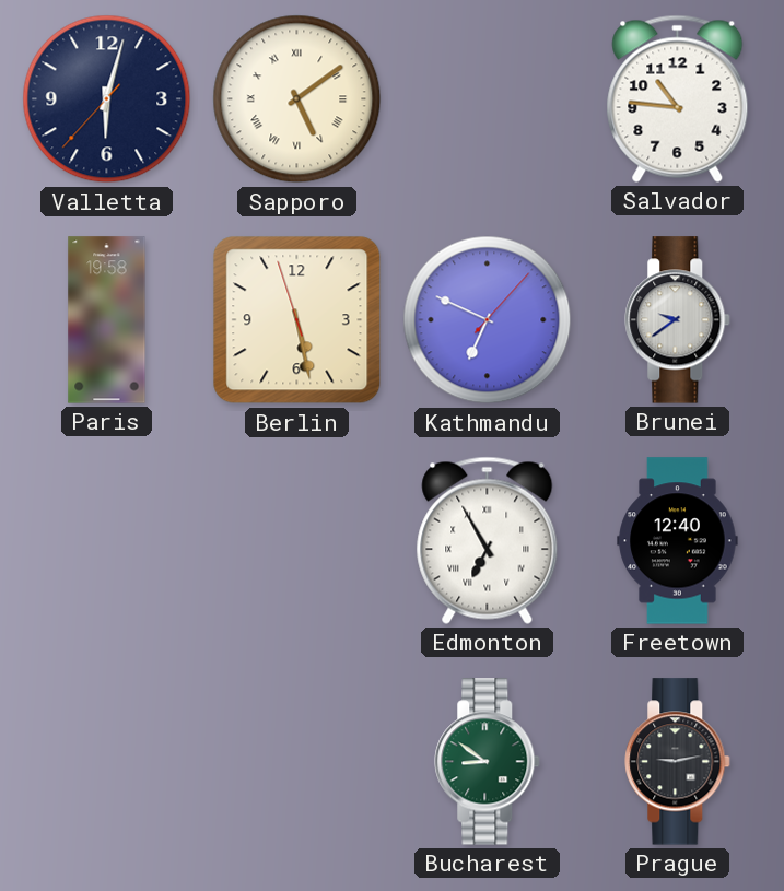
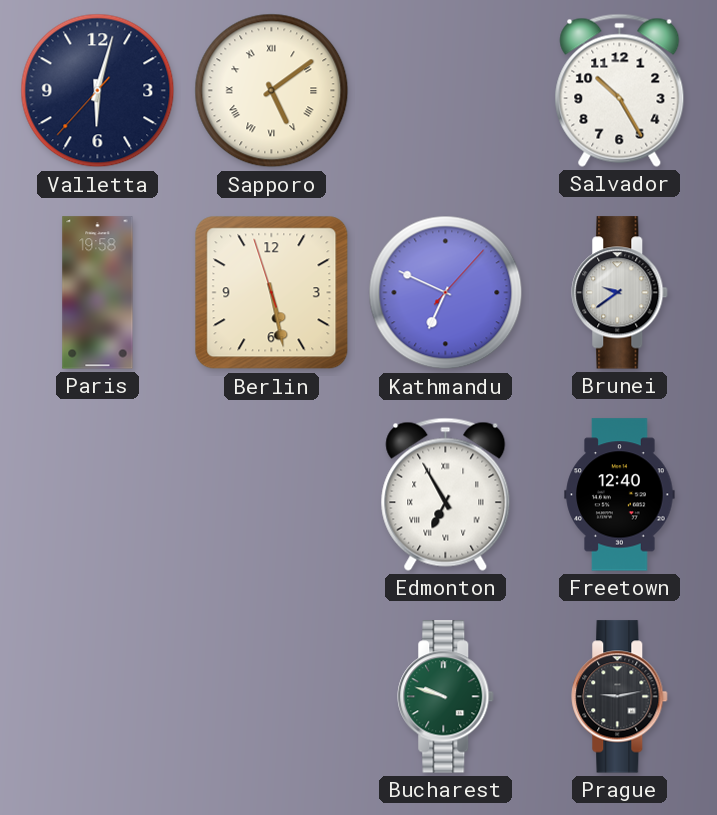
Salvador: 10:46 -> 10:25
Bucharest: 8:51 -> 9:48
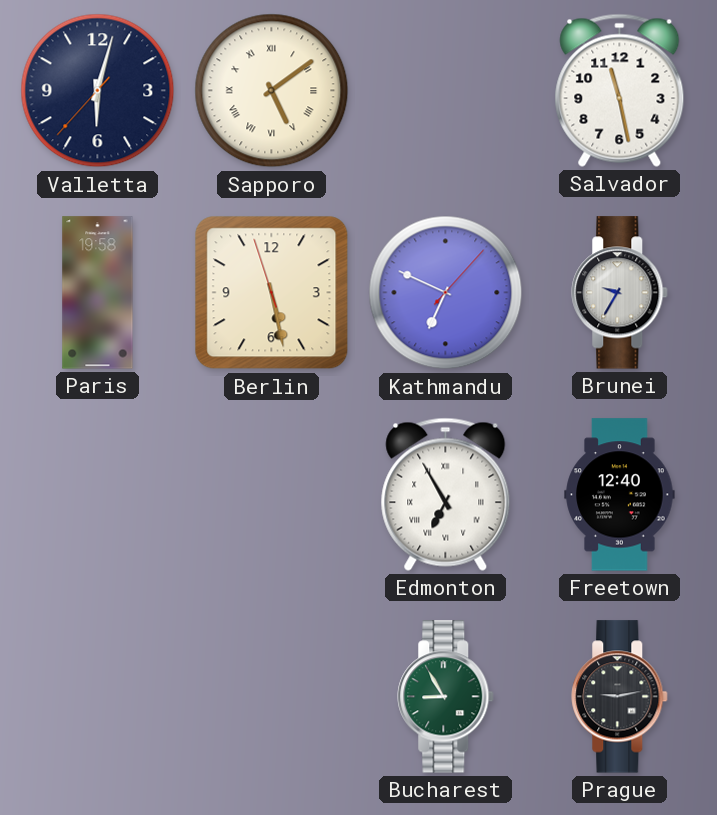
Salvador: 10:25 -> 11:28
Brunei: 9:39 -> 9:35
Bucharest: 9:48 -> 8:55
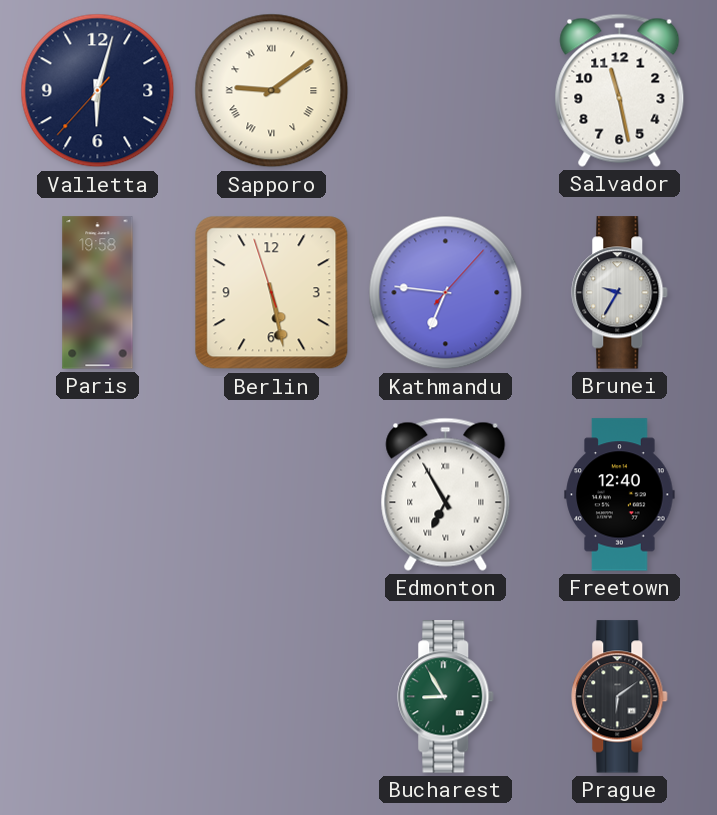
Sapporo: 5:09 -> 9:09
Kathmandu: 6:49 -> 6:46
Prague: 9:13 -> 6:09
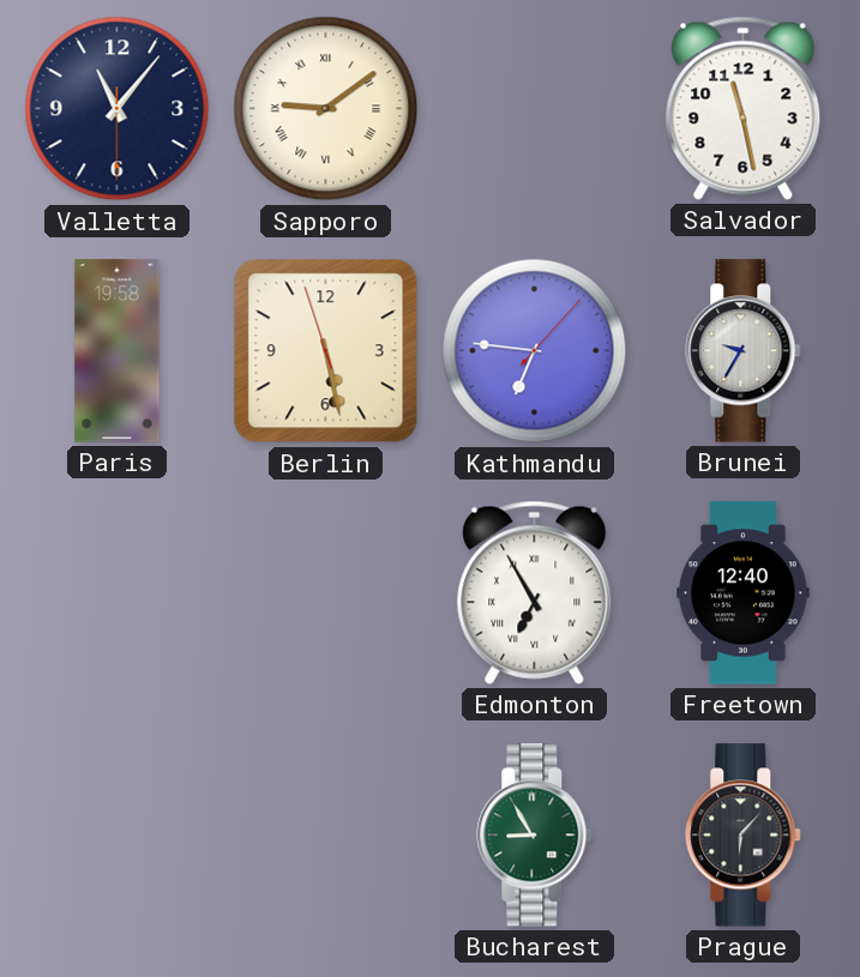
Valletta: 6:02 -> 11:06
Prague: 6:09 -> 6:07
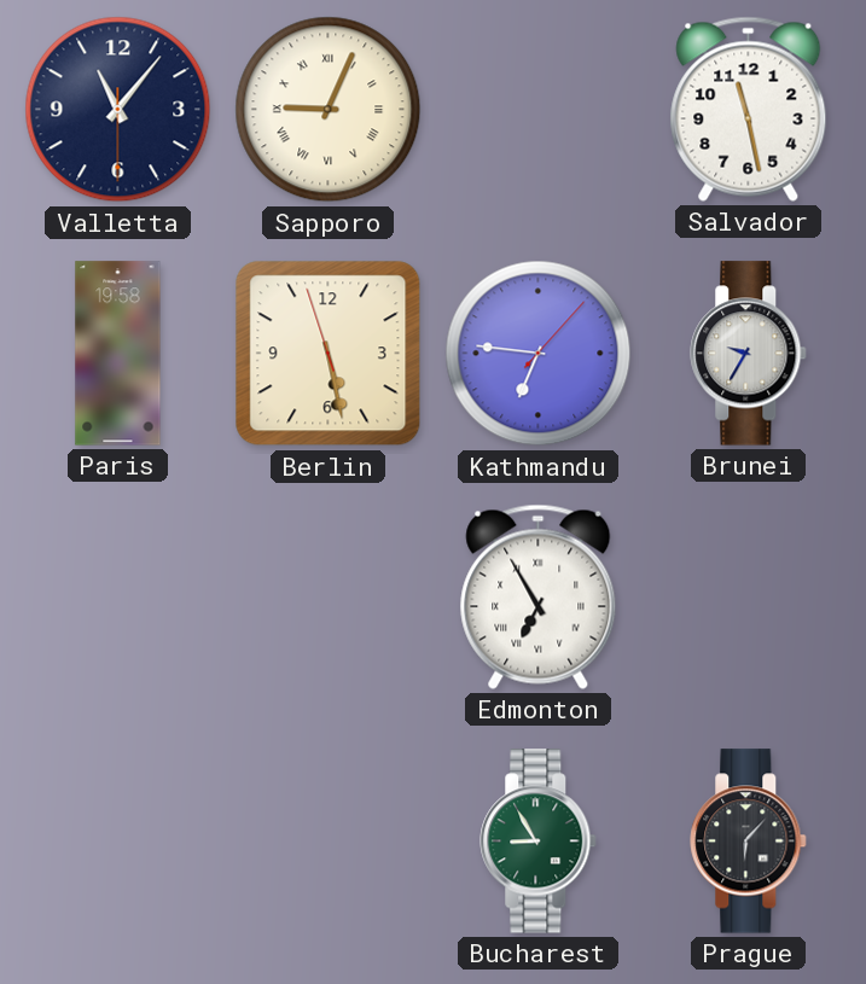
Sapporo: 9:09 -> 9:04
Freetown: 12:40 -> none
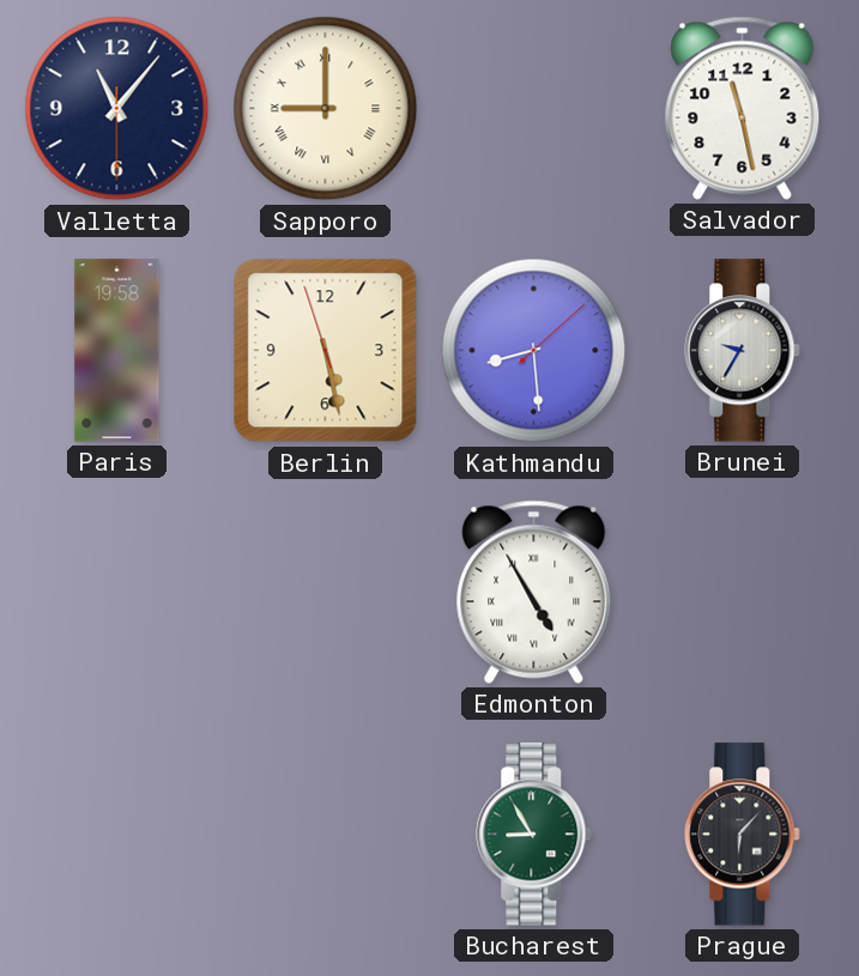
Sapporo: 9:04 -> 9:00
Kathmandu: 6:46 -> 8:29
Edmonton: 6:55 -> 4:55
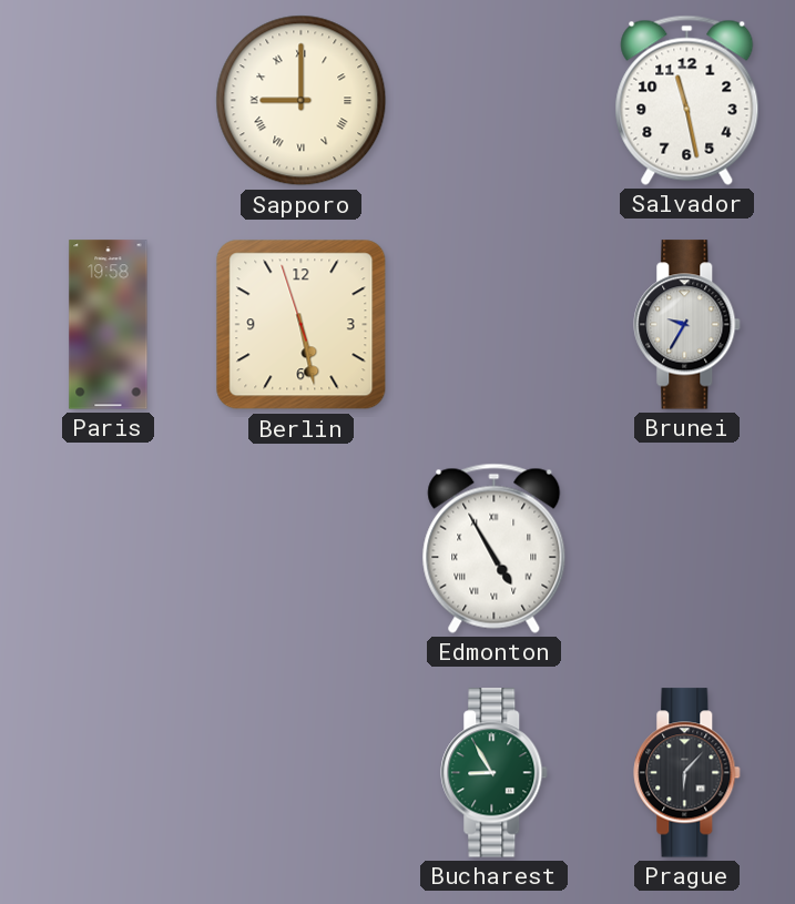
Valletta: 11:06 -> none
Kathmandu: 8:29 -> none
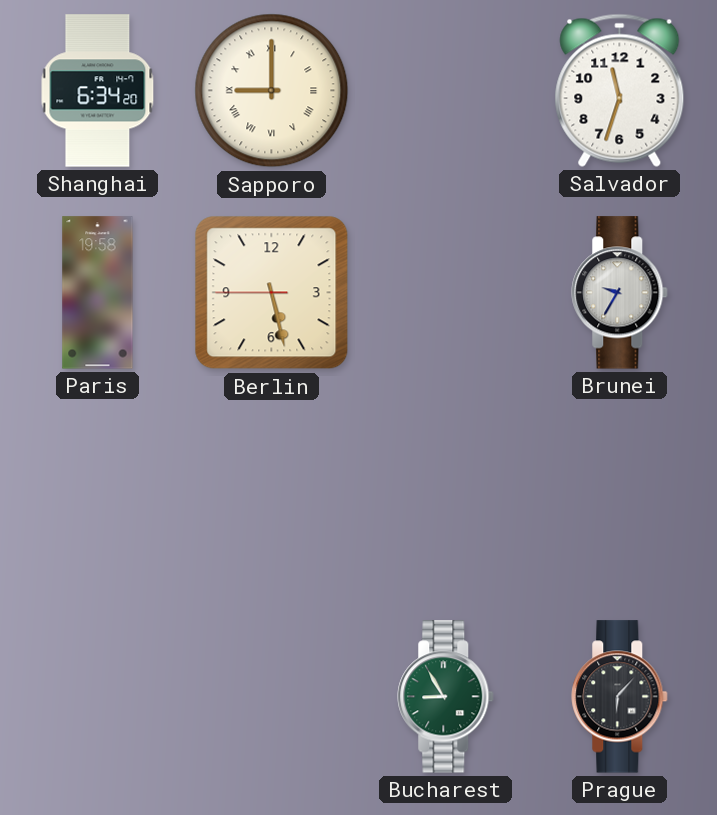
Shanghai: none -> 6:34
Salvador: 11:28 -> 11:33
Berlin: 5:27:57 -> 5:27:45
Edmonton: 4:55 -> none
